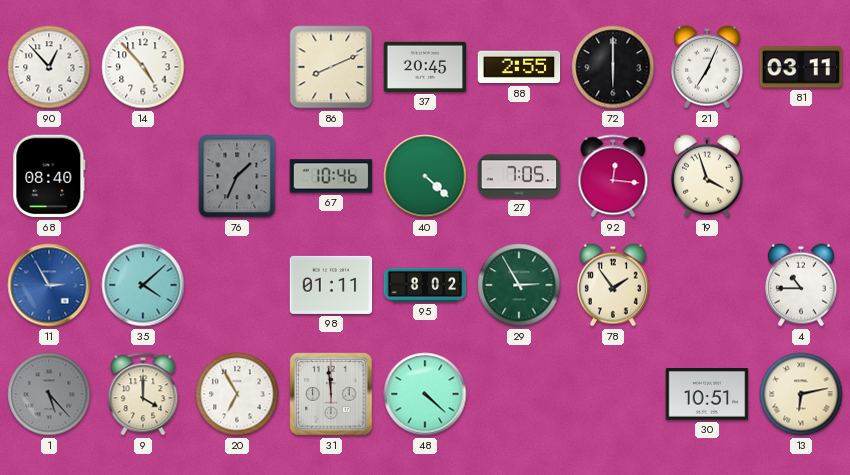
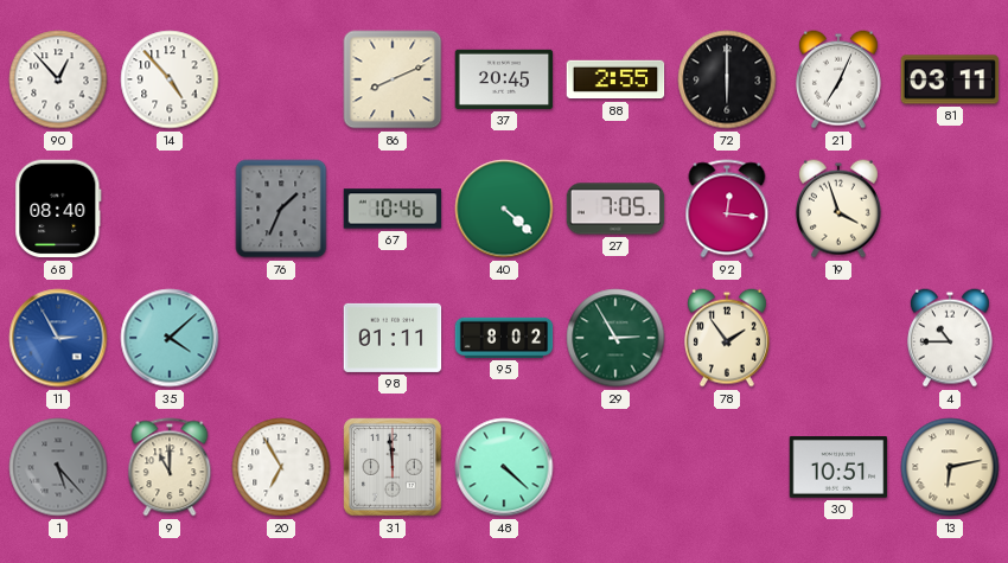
9: 4:00 -> 11:00
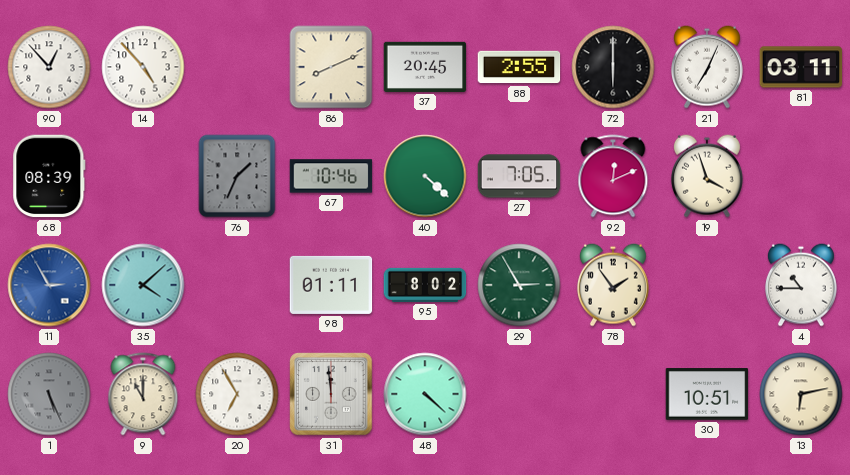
68: 08:40 -> 08:39
92: 12:16 -> 12:11
1: 5:23 -> 5:26
